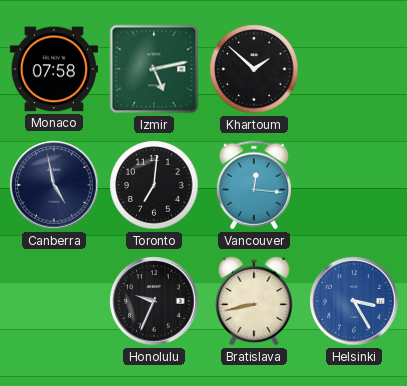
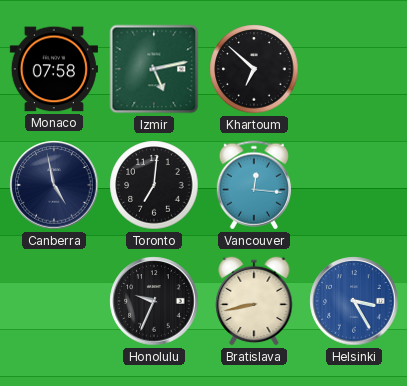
Khartoum: 1:52 -> 6:52
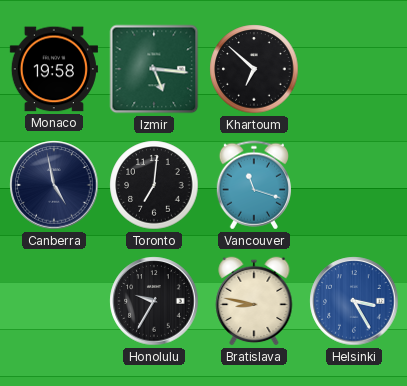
Monaco: 07:58 -> 19:58
Izmir: 5:13 -> 5:16
Vancouver: 12:16 -> 11:18
Honolulu: 9:34 -> 9:35
Bratislava: 8:43 -> 8:47
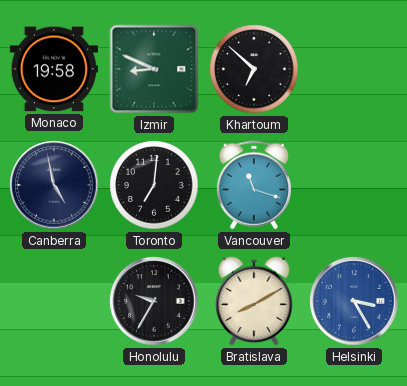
Izmir: 5:16 -> 8:49
Bratislava: 8:47 -> 8:10
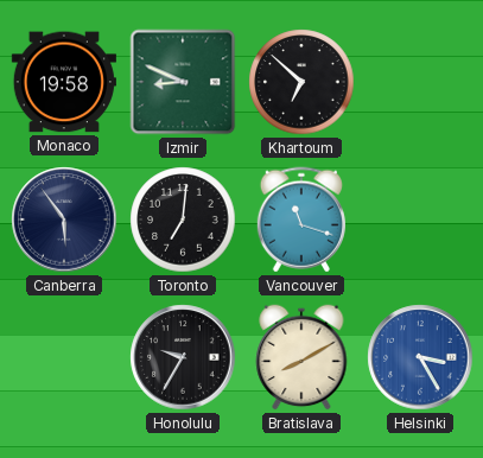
Canberra: 4:58 -> 5:54
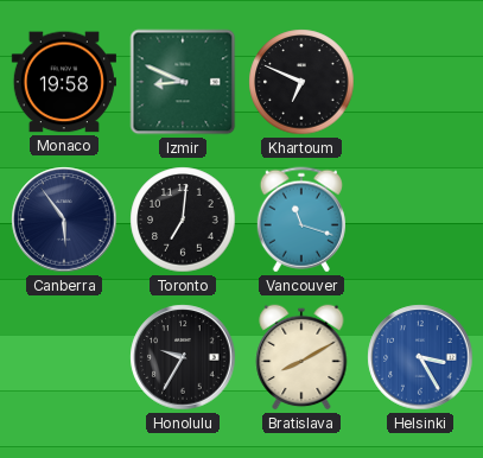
Khartoum: 6:52 -> 6:49
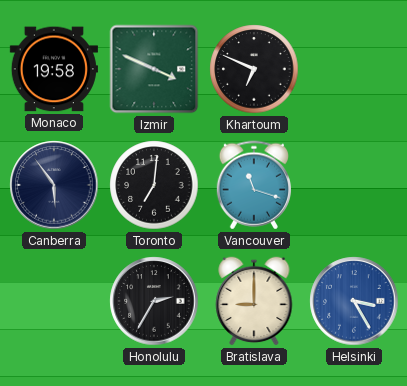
Izmir: 8:49 -> 3:49
Honolulu: 9:35 -> 2:35
Bratislava: 8:10 -> 9:00
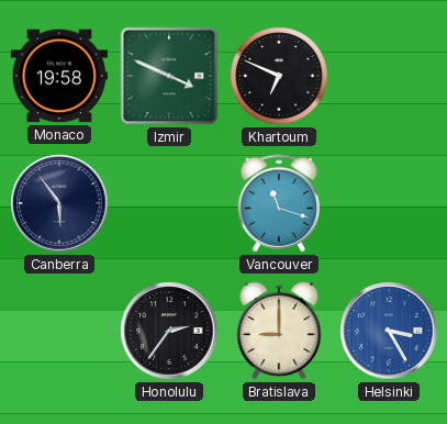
Toronto: 7:01 -> none
Honolulu: 2:35 -> 2:36
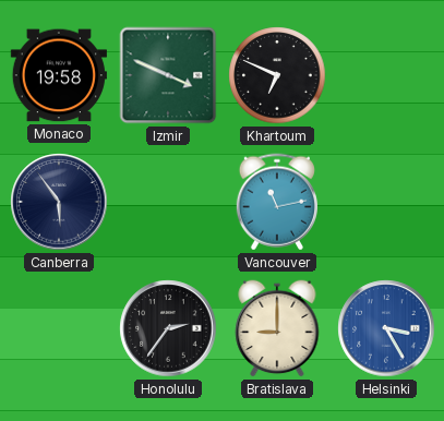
Vancouver: 11:18 -> 11:13
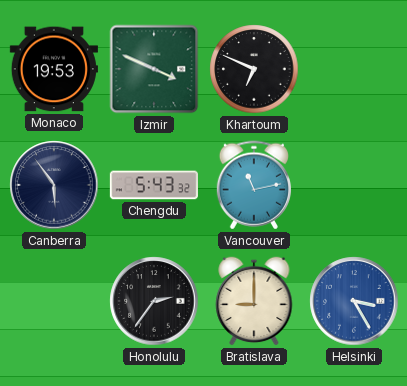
Monaco: 19:58 -> 19:53
Chengdu: none -> 5:43
